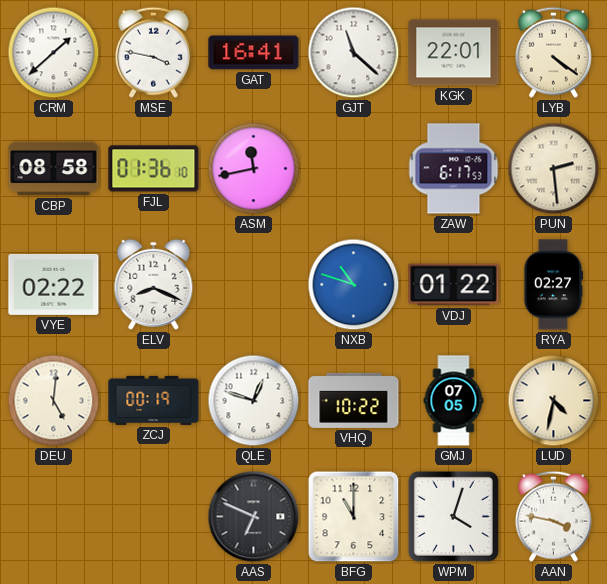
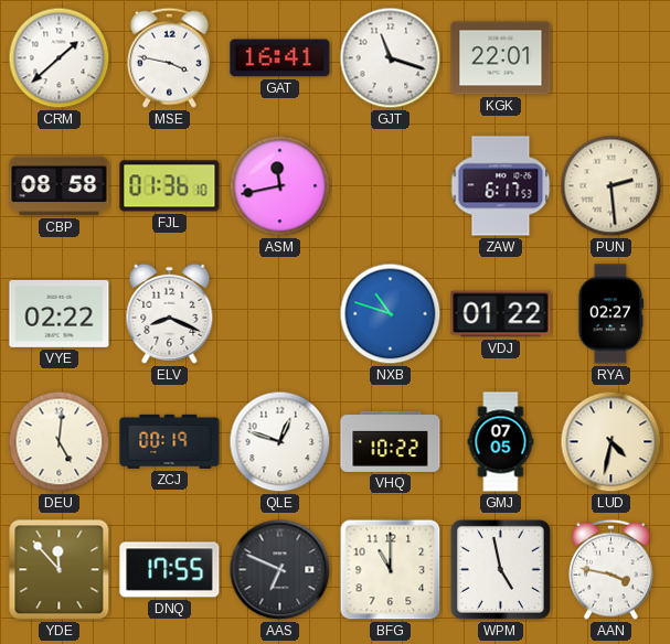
GJT: 11:22 -> 11:18
LYB: 4:21 -> none
YDE: none -> 11:53
DNQ: none -> 17:55
WPM: 4:03 -> 4:58
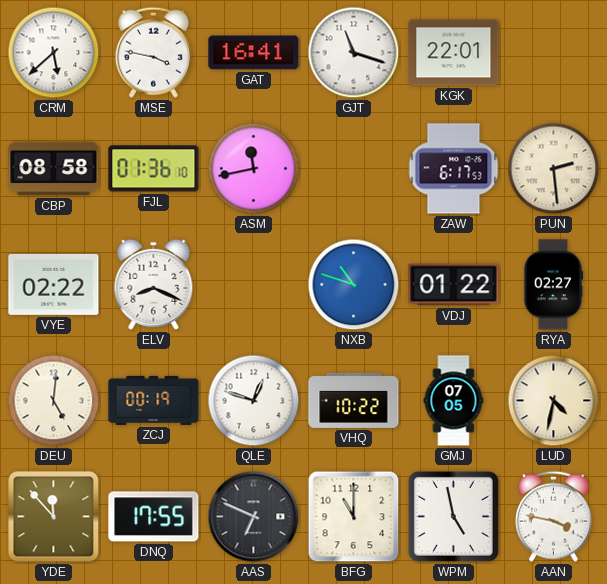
CRM: 1:38 -> 5:38
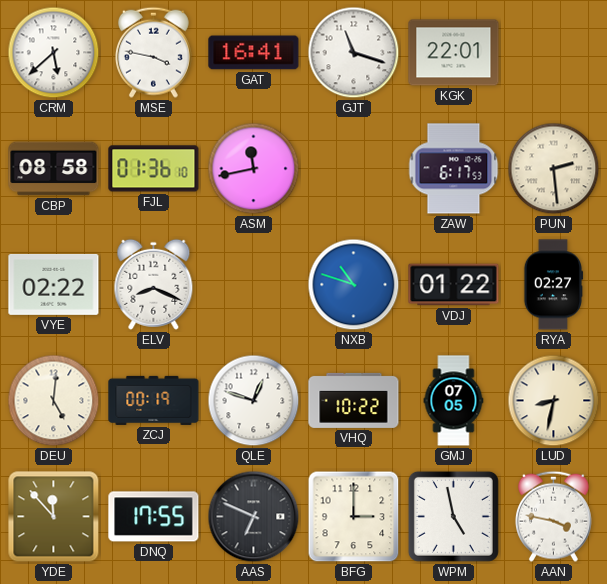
LUD: 4:32 -> 8:32
BFG: 11:00 -> 3:00
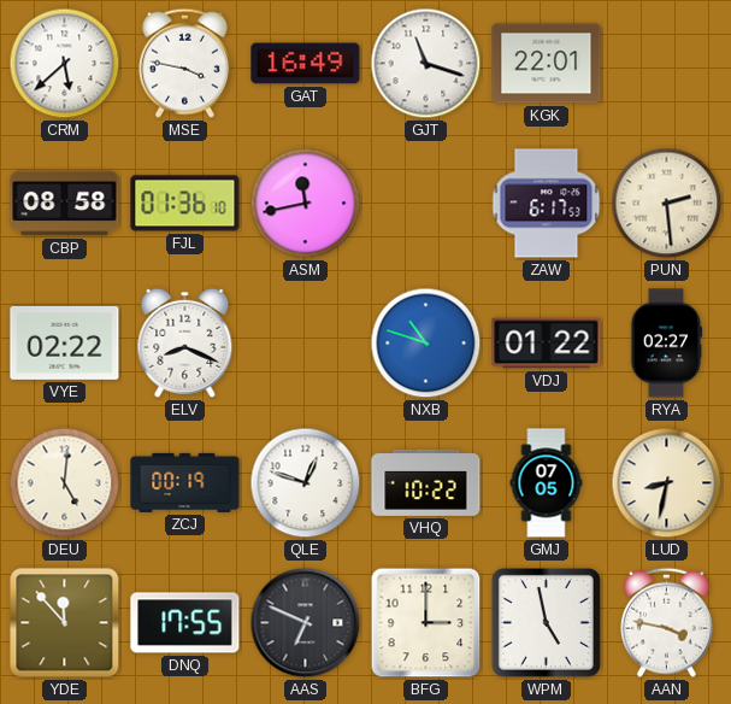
GAT: 16:41 -> 16:49
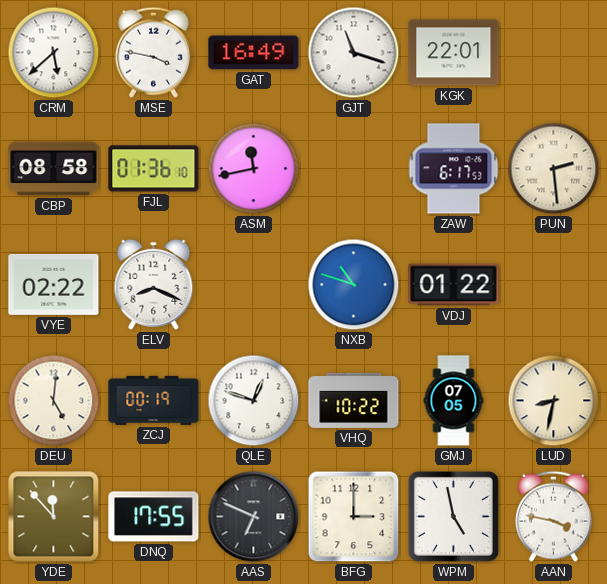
RYA: 02:27 -> none
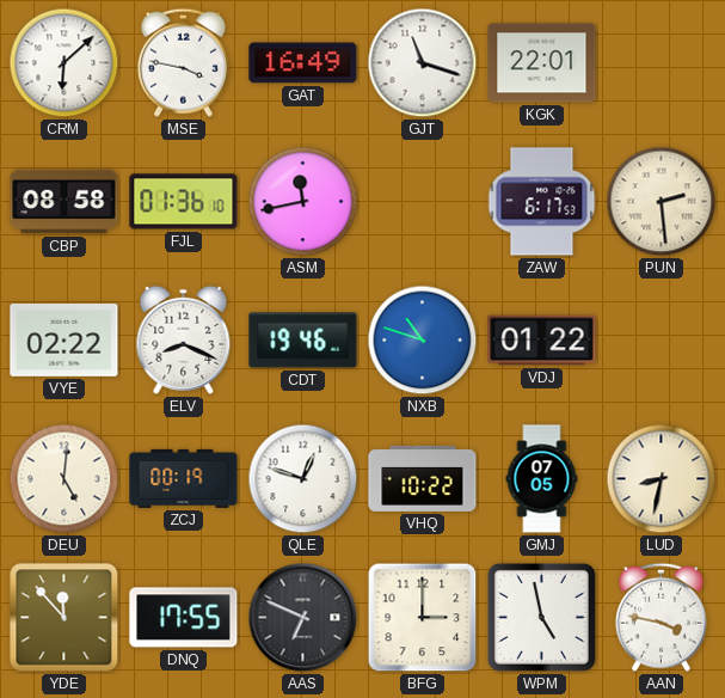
CRM: 5:38 -> 6:08
CDT: none -> 19:46
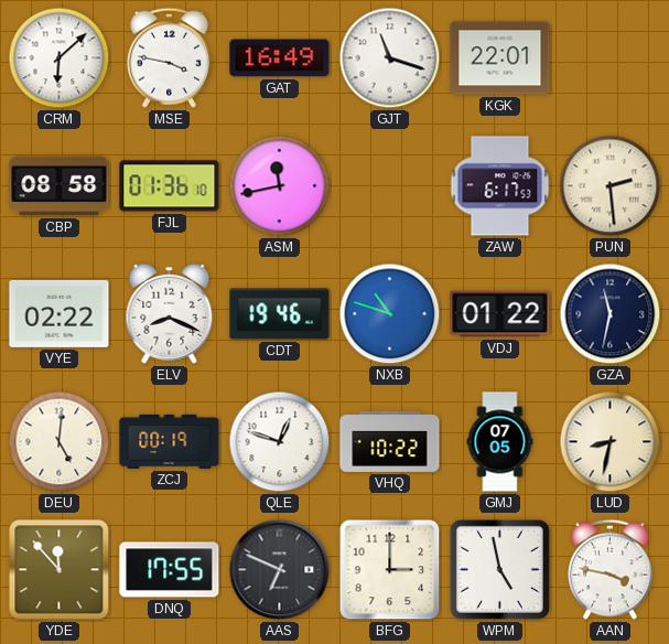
GZA: none -> 11:32
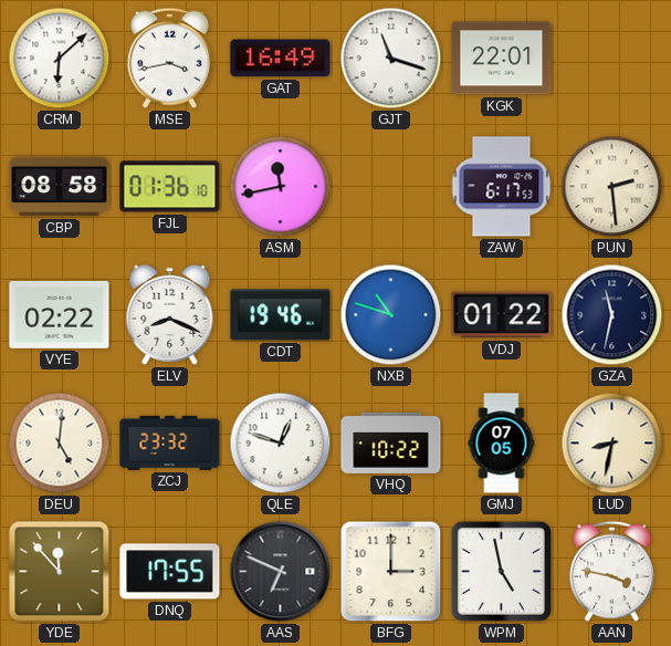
MSE: 3:47 -> 3:43
ZCJ: 00:19 -> 23:32
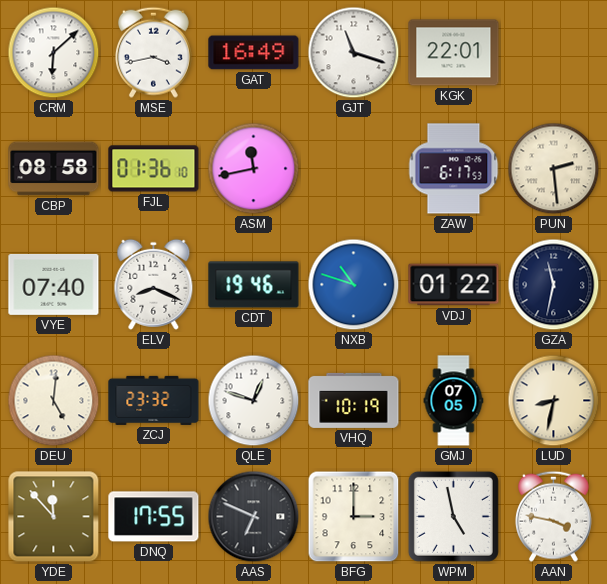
VYE: 02:22 -> 07:40
VHQ: 10:22 -> 10:19
